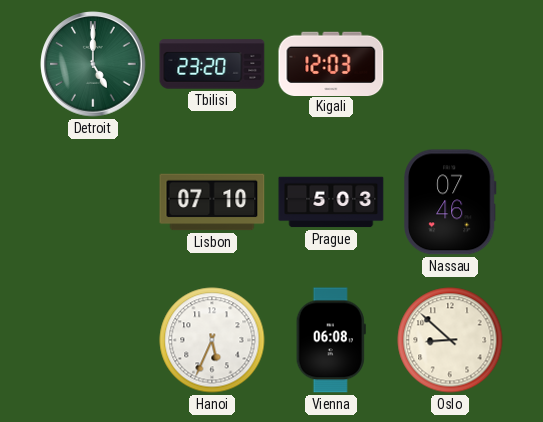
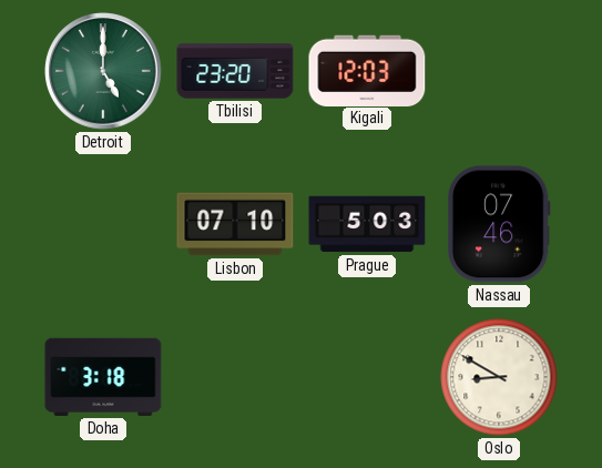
Doha: none -> 3:18
Hanoi: 5:34 -> none
Vienna: 06:08 -> none
Oslo: 8:52 -> 8:50
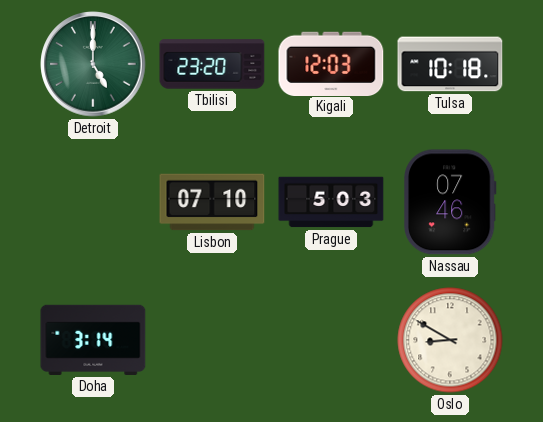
Tulsa: none -> 10:18
Doha: 3:18 -> 3:14
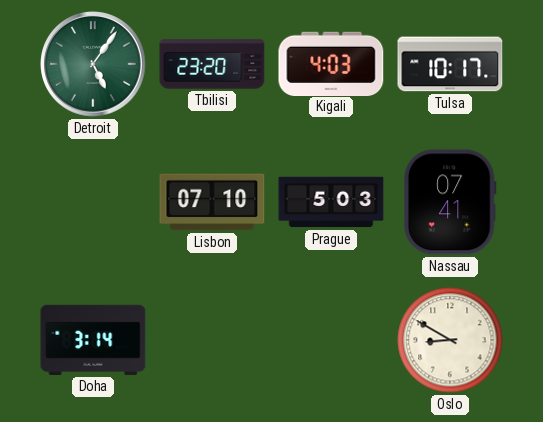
Detroit: 5:00 -> 5:06
Kigali: 12:03 -> 4:03
Tulsa: 10:18 -> 10:17
Nassau: 07:46 -> 07:41
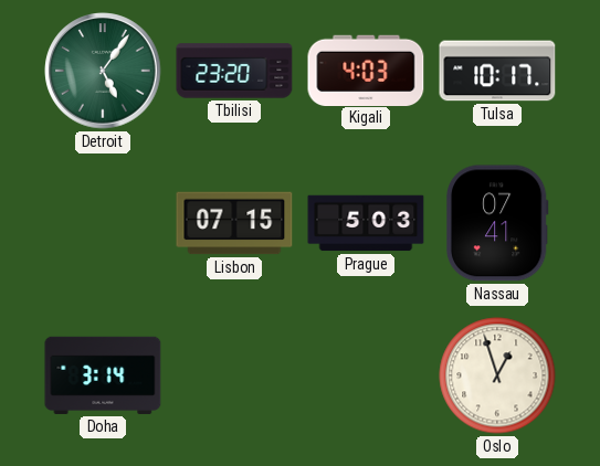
Lisbon: 07:10 -> 07:15
Oslo: 8:50 -> 12:57
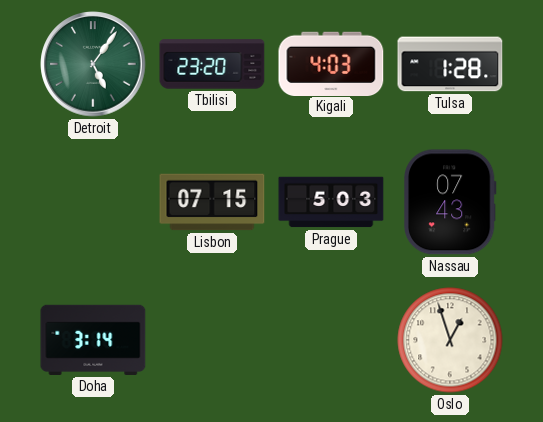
Tulsa: 10:17 -> 1:28
Nassau: 07:41 -> 07:43
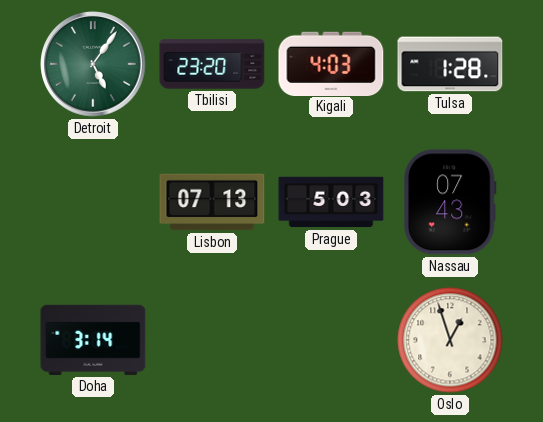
Lisbon: 07:15 -> 07:13
